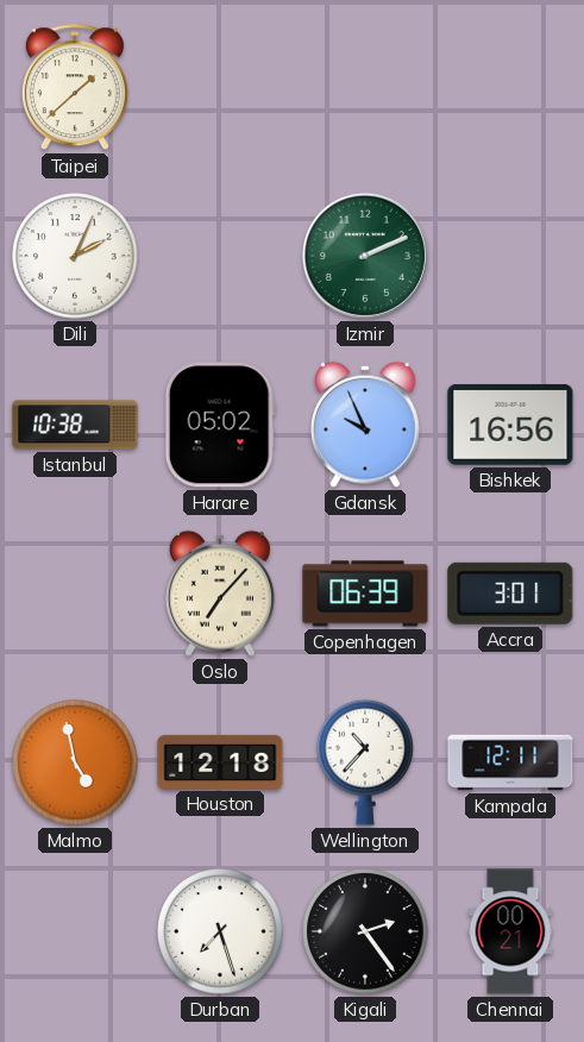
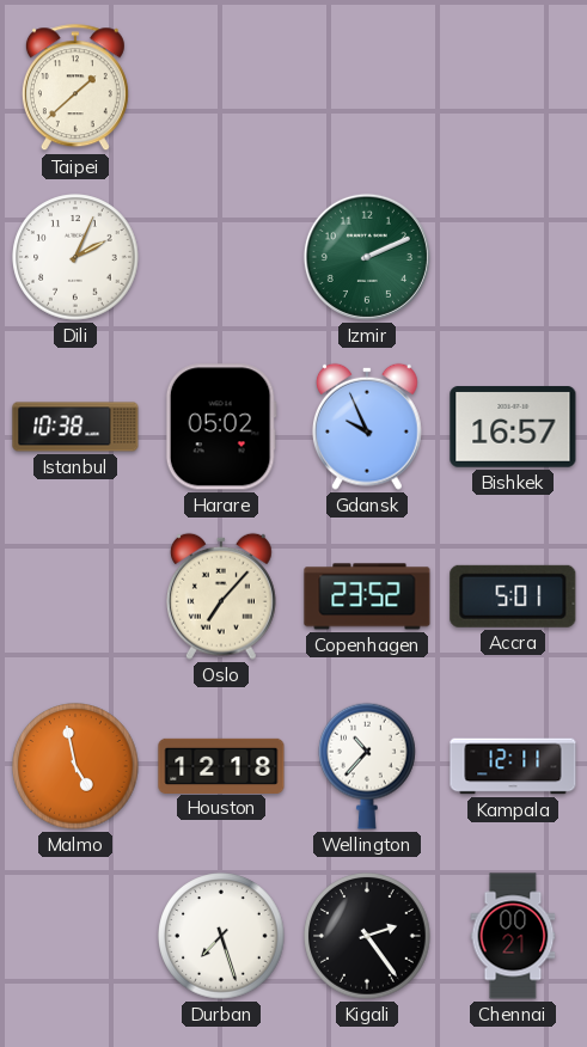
Bishkek: 16:56 -> 16:57
Copenhagen: 06:39 -> 23:52
Accra: 3:01 -> 5:01
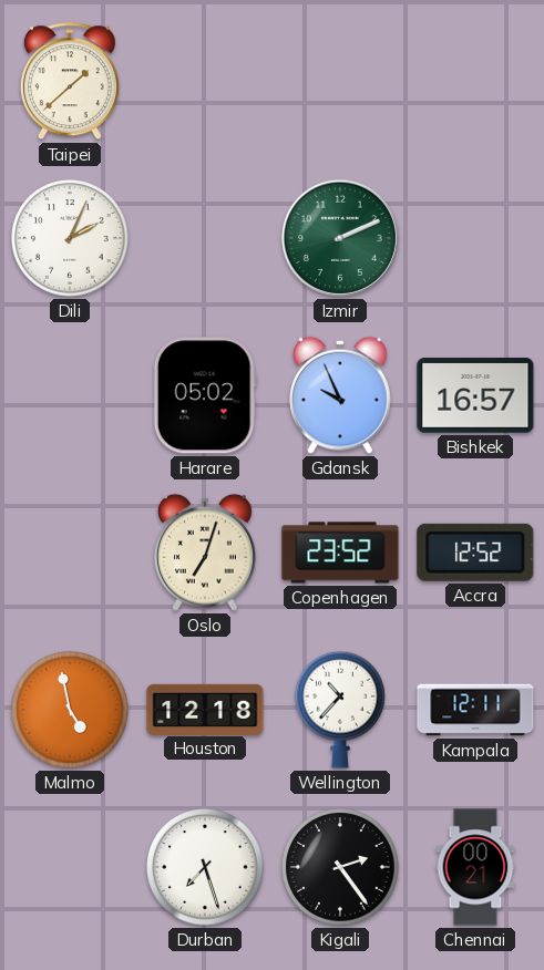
Istanbul: 10:38 -> none
Oslo: 7:07 -> 7:03
Accra: 5:01 -> 12:52
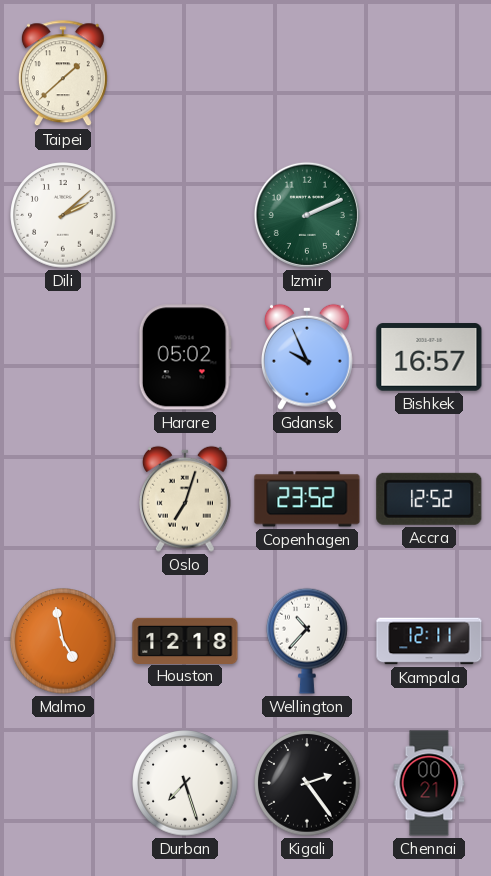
Dili: 2:04 -> 2:08
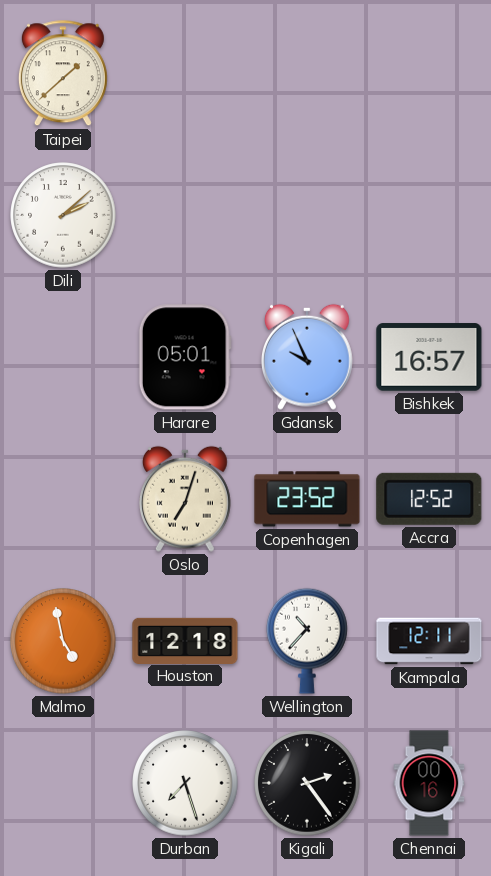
Izmir: 2:11 -> none
Harare: 05:02 -> 05:01
Chennai: 00:21 -> 00:16
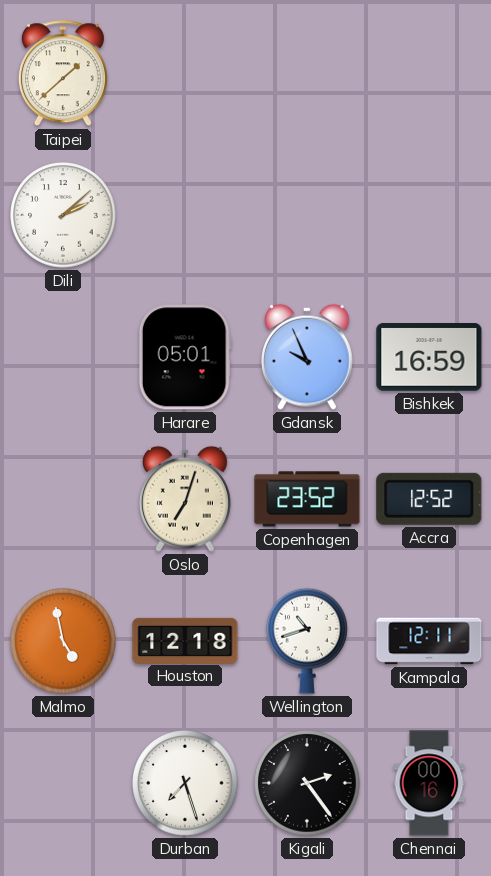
Bishkek: 16:57 -> 16:59
Wellington: 10:37 -> 10:42
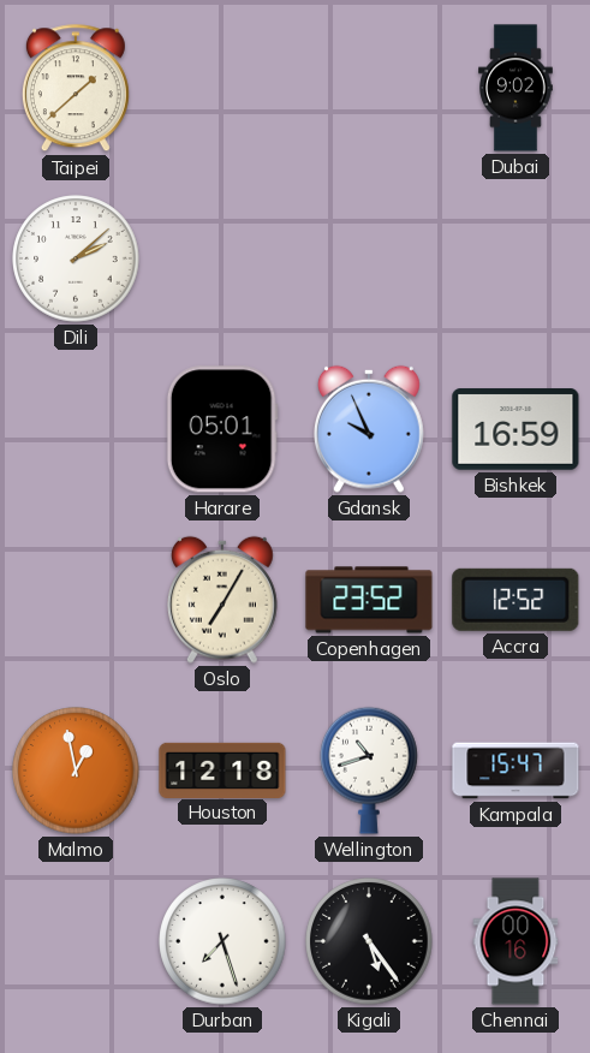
Dubai: none -> 9:02
Oslo: 7:03 -> 7:05
Malmo: 4:58 -> 12:58
Kampala: 12:11 -> 15:47
Kigali: 2:24 -> 5:24
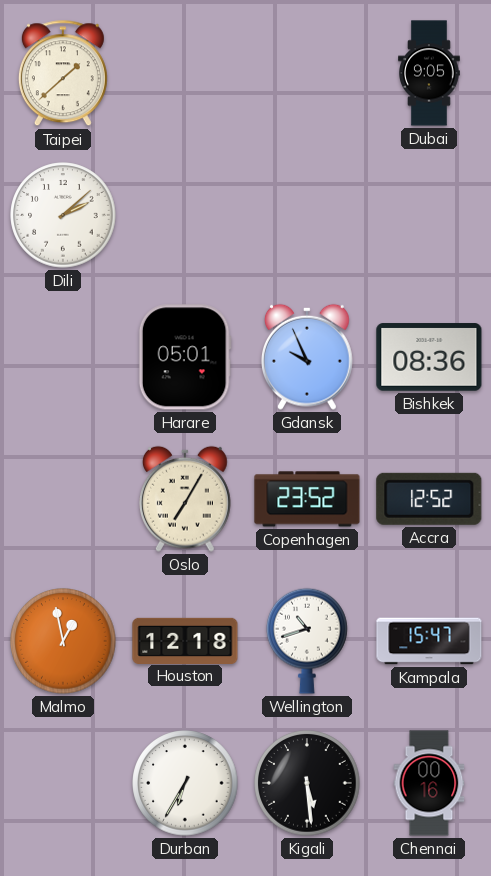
Dubai: 9:02 -> 9:05
Bishkek: 16:59 -> 08:36
Durban: 7:27 -> 6:35
Kigali: 5:24 -> 5:29
